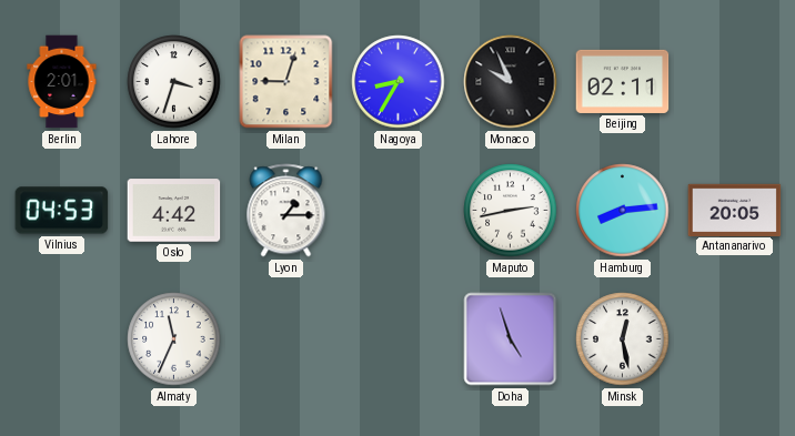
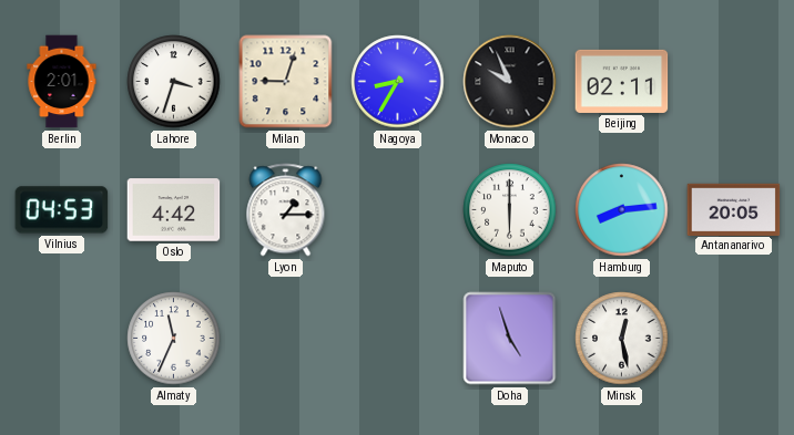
Maputo: 2:43 -> 6:00
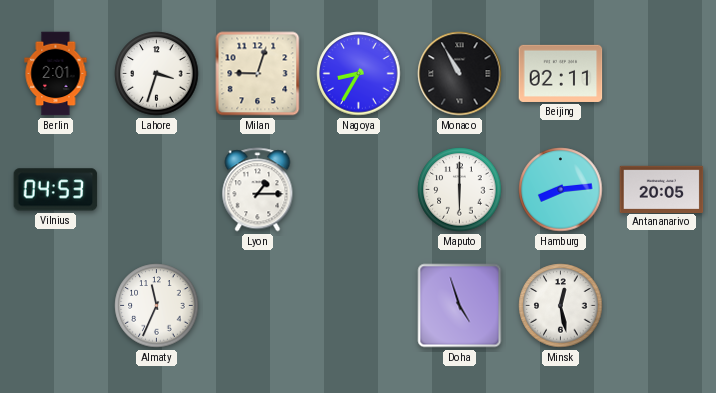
Monaco: 9:56 -> 10:55
Oslo: 4:42 -> none
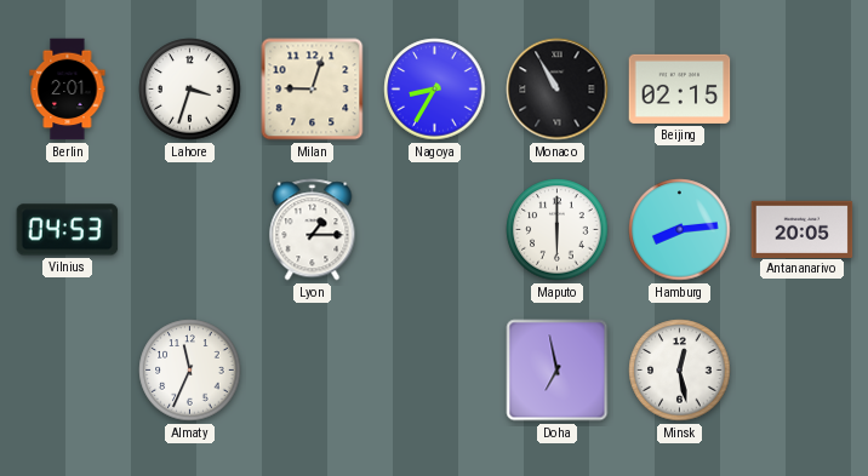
Beijing: 02:11 -> 02:15
Doha: 4:57 -> 6:58
